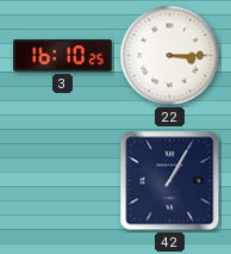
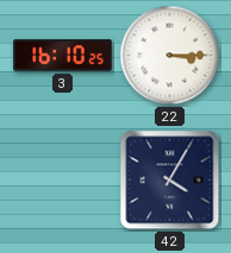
42: 1:05 -> 4:05
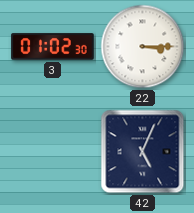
3: 16:10 -> 01:02
42: 4:05 -> 5:04
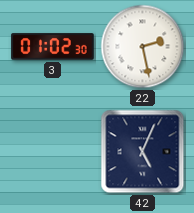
22: 3:15 -> 2:28
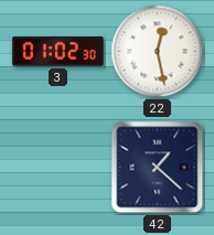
22: 2:28 -> 12:28
42: 5:04 -> 1:22
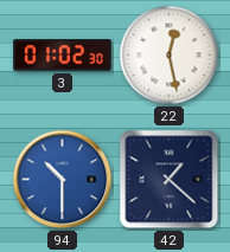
94: none -> 10:30
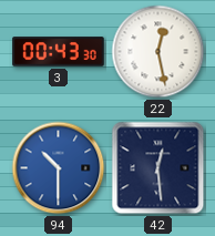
3: 01:02 -> 00:43
42: 1:22 -> 12:29
